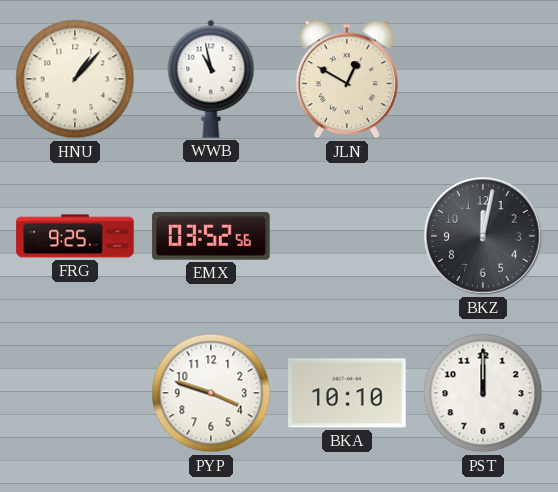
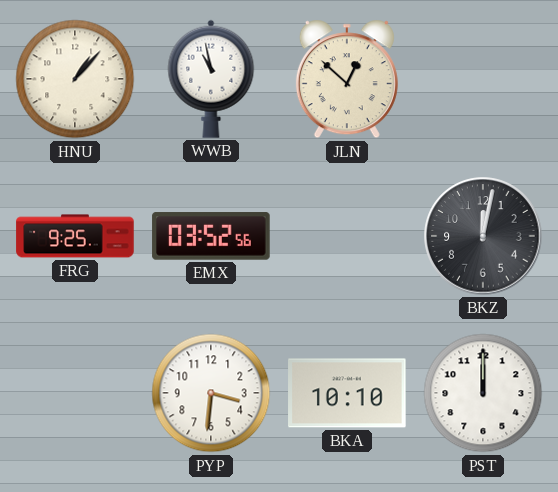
JLN: 12:50 -> 12:52
PYP: 3:48 -> 3:31
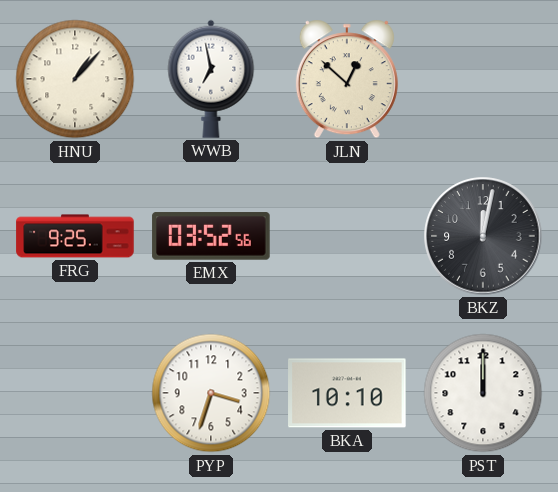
WWB: 10:58 -> 6:58
PYP: 3:31 -> 3:33
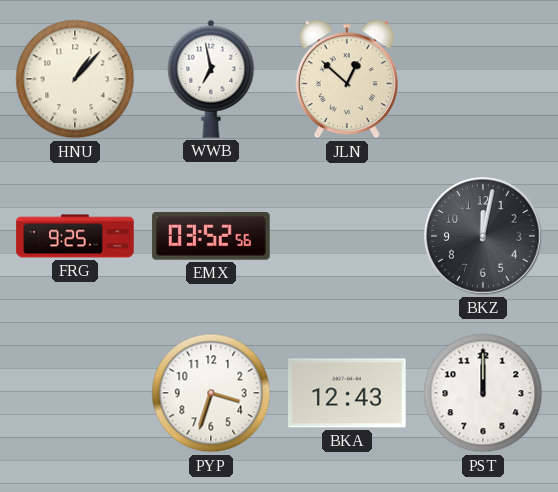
BKA: 10:10 -> 12:43
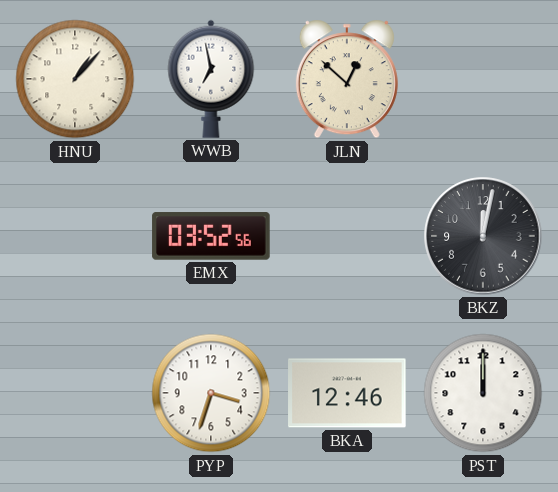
FRG: 9:25 -> none
BKA: 12:43 -> 12:46
